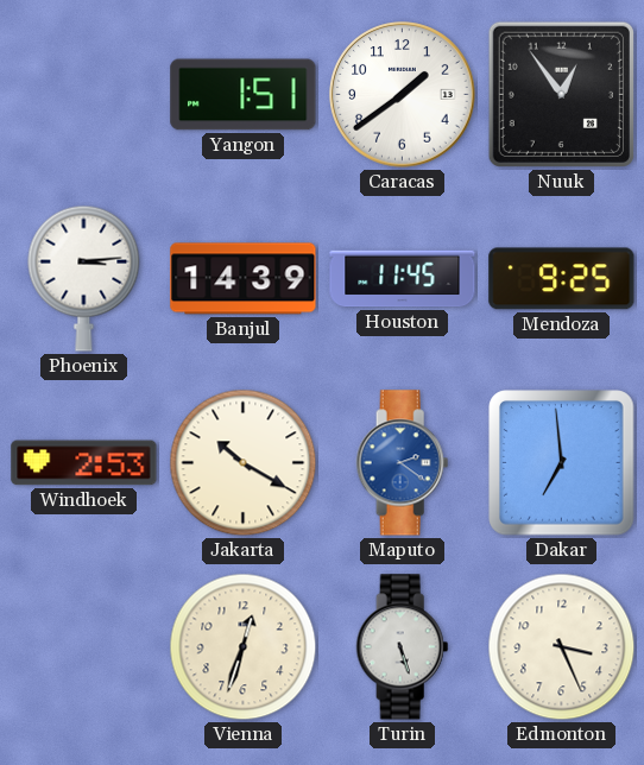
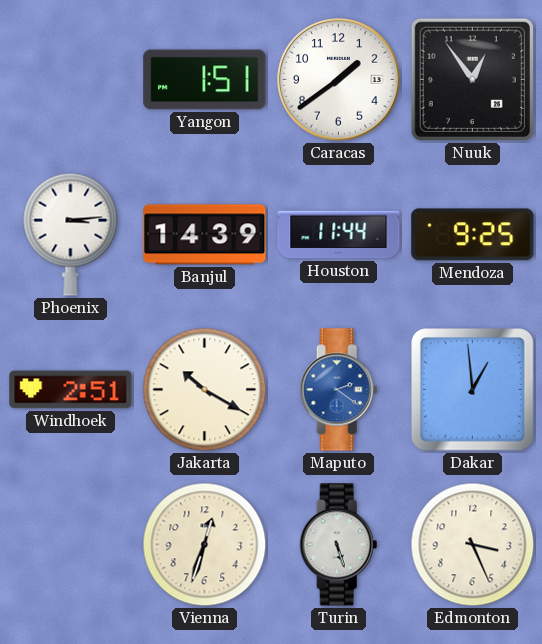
Houston: 11:45 -> 11:44
Windhoek: 2:53 -> 2:51
Dakar: 6:59 -> 12:59
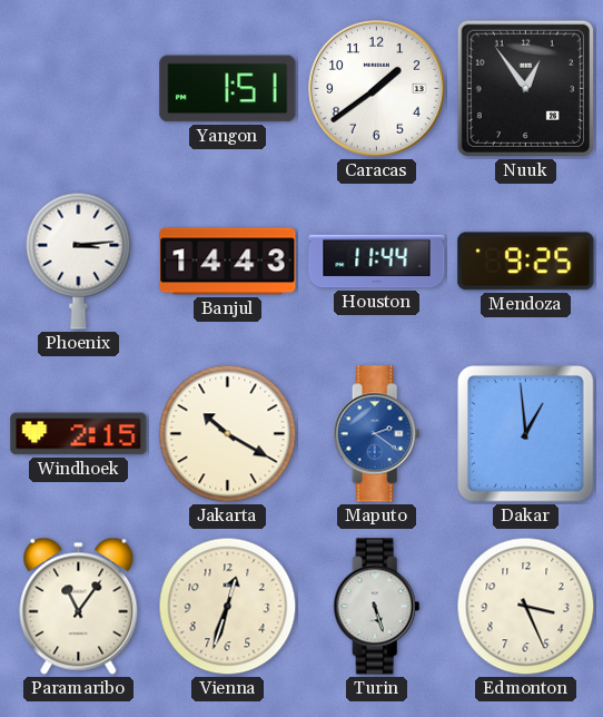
Banjul: 14:39 -> 14:43
Windhoek: 2:51 -> 2:15
Paramaribo: none -> 11:06
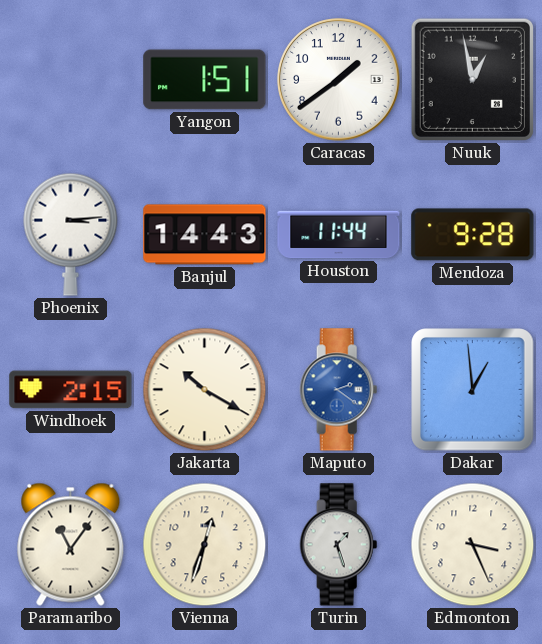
Nuuk: 12:54 -> 12:58
Mendoza: 9:25 -> 9:28
Turin: 5:27 -> 1:27
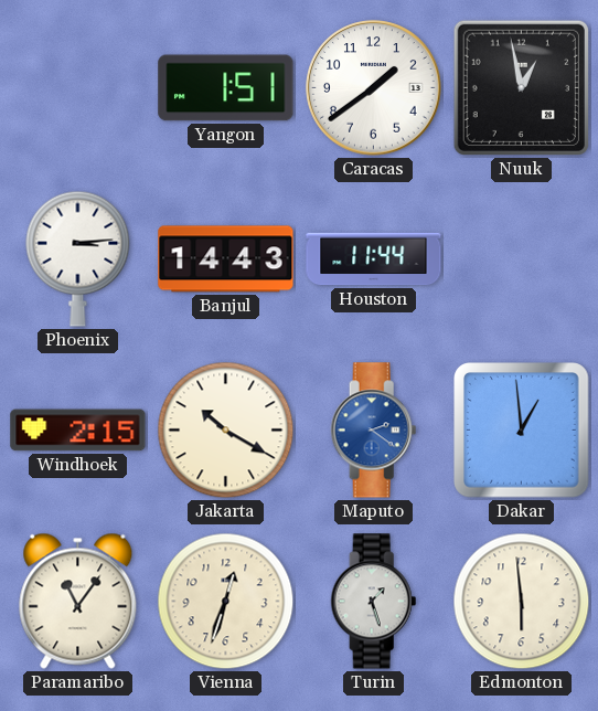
Mendoza: 9:28 -> none
Edmonton: 3:26 -> 5:59
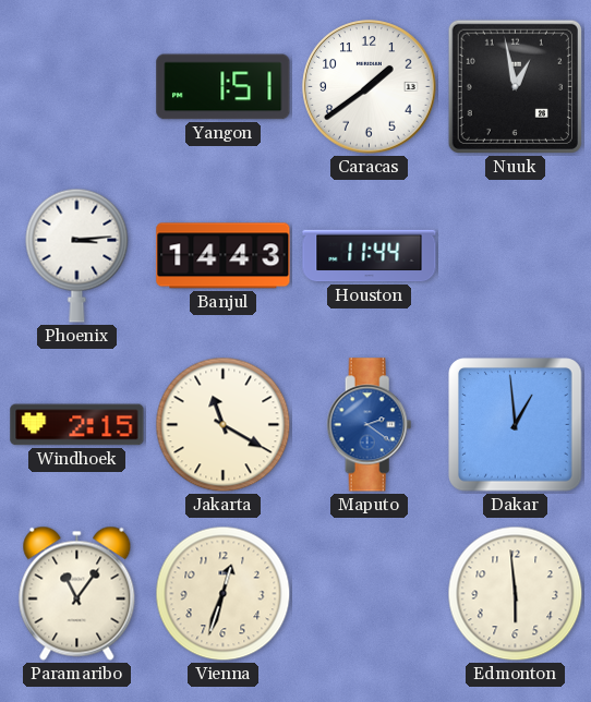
Jakarta: 10:20 -> 11:20
Turin: 1:27 -> none
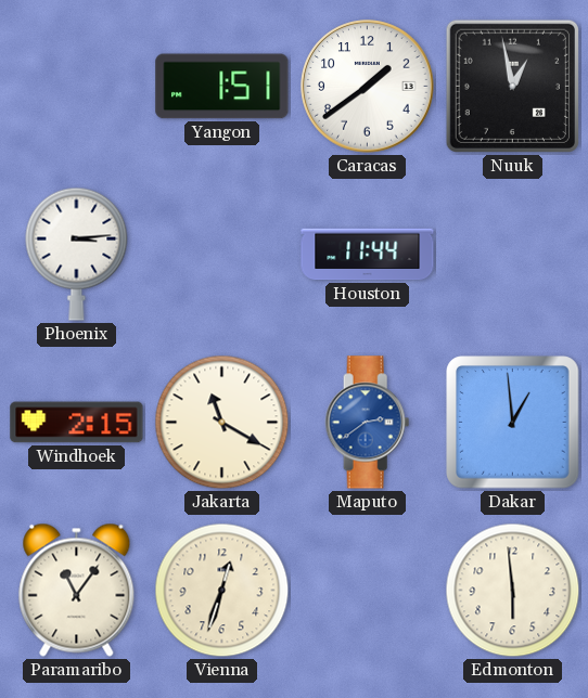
Banjul: 14:43 -> none
Maputo: 2:21 -> 2:39
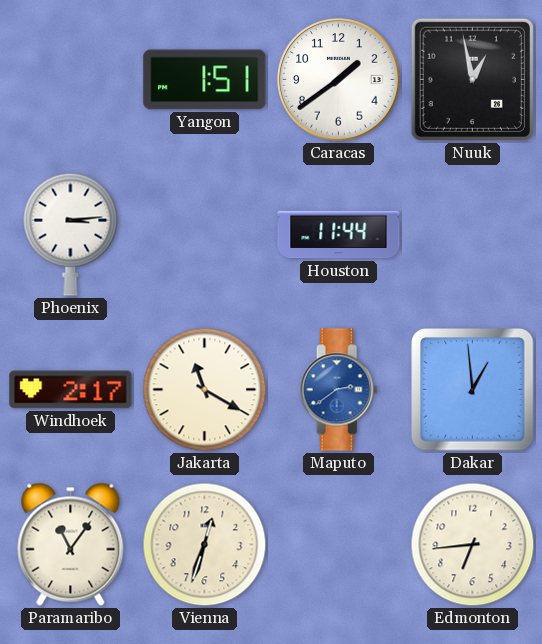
Windhoek: 2:15 -> 2:17
Edmonton: 5:59 -> 6:44
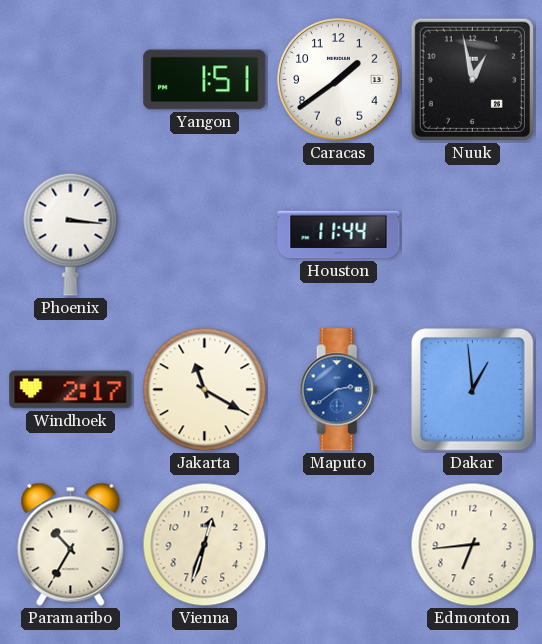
Phoenix: 3:14 -> 3:16
Paramaribo: 11:06 -> 10:35
